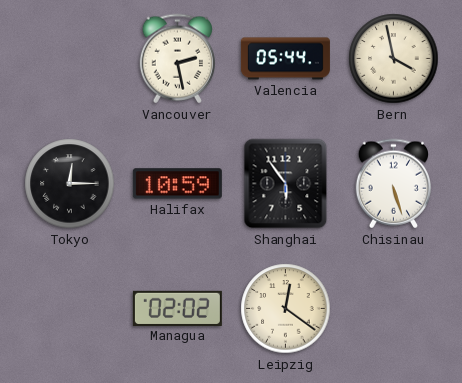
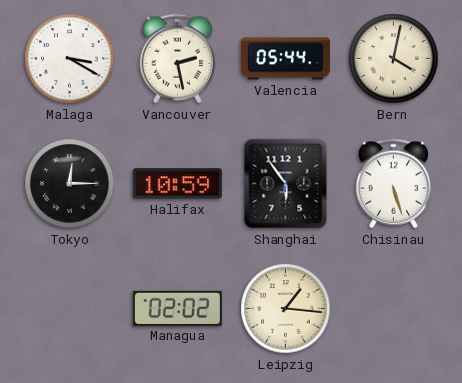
Malaga: none -> 3:20
Bern: 3:58 -> 4:02
Leipzig: 12:21 -> 1:16
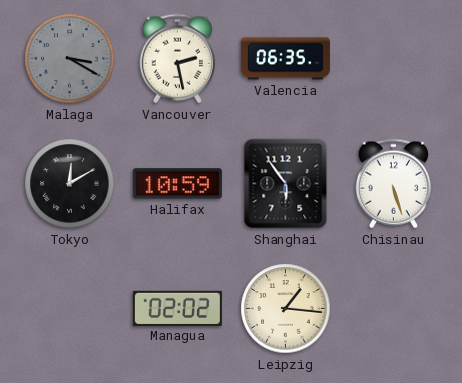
Malaga dial: white -> grey
Valencia: 05:44 -> 06:35
Bern: 4:02 -> none
Tokyo: 12:15 -> 12:10
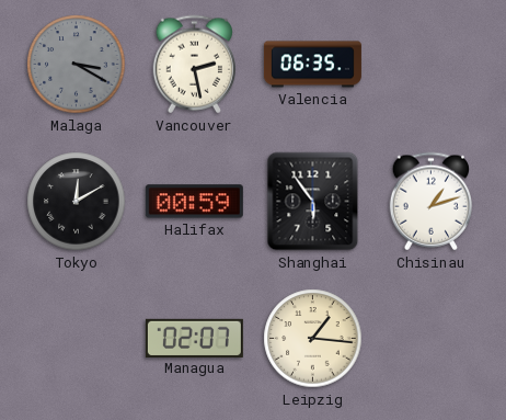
Halifax: 10:59 -> 00:59
Chisinau: 5:27 -> 1:12
Managua: 02:02 -> 02:07
